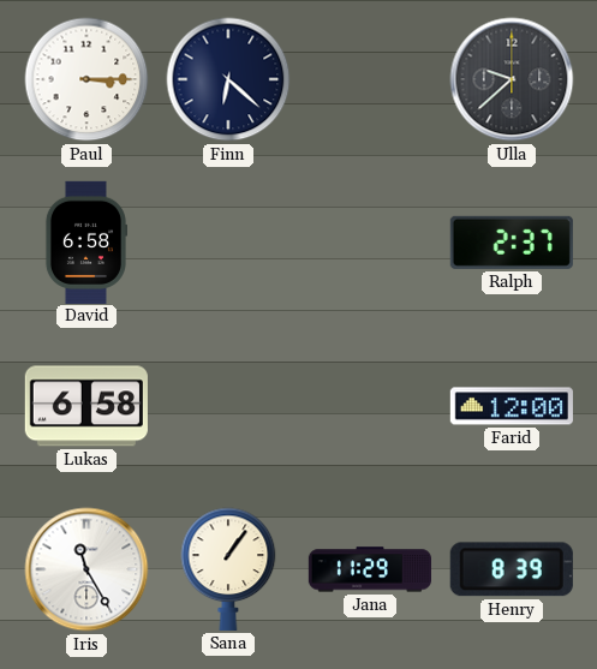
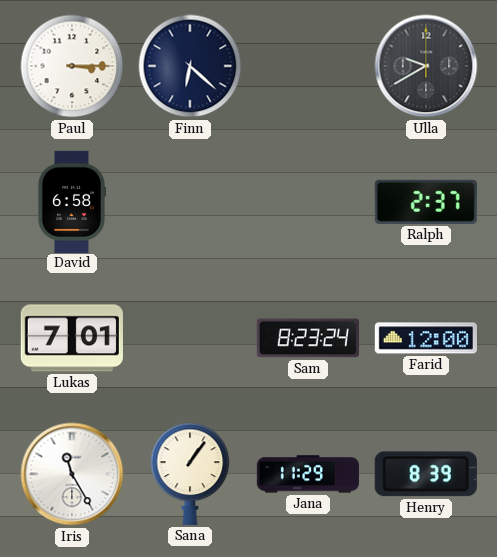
Ulla: 9:38 -> 9:40
Lukas: 6:58 -> 7:01
Sam: none -> 8:23
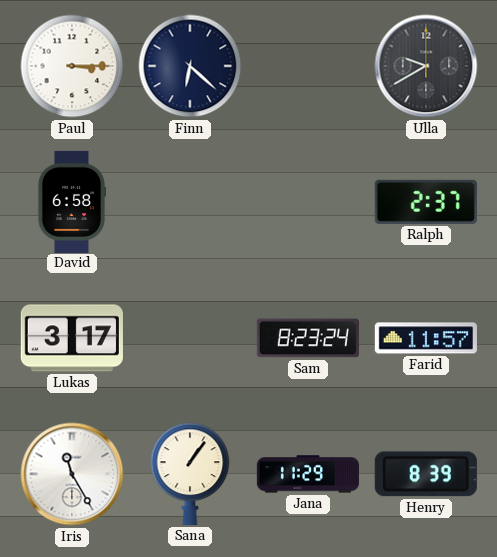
Lukas: 7:01 -> 3:17
Farid: 12:00 -> 11:57
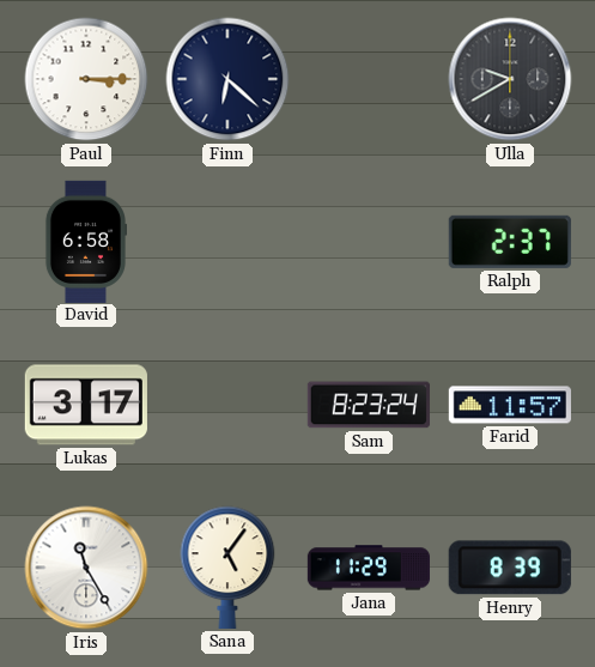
Sana: 1:06 -> 5:06
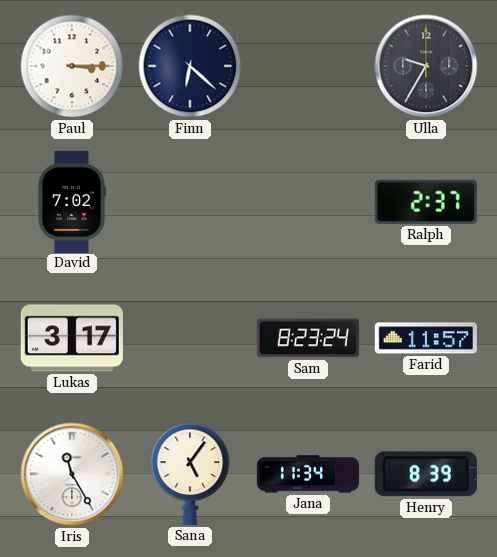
Ulla: 9:40 -> 9:35
David: 6:58 -> 7:02
Jana: 11:29 -> 11:34
